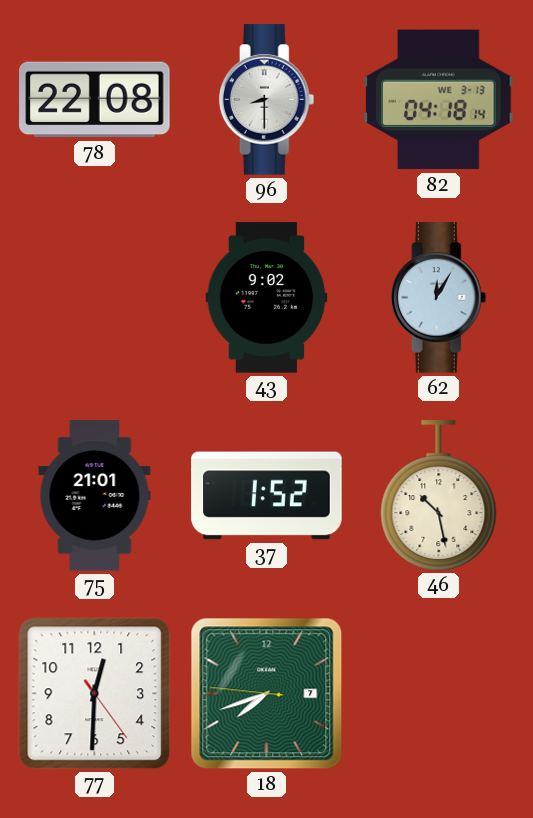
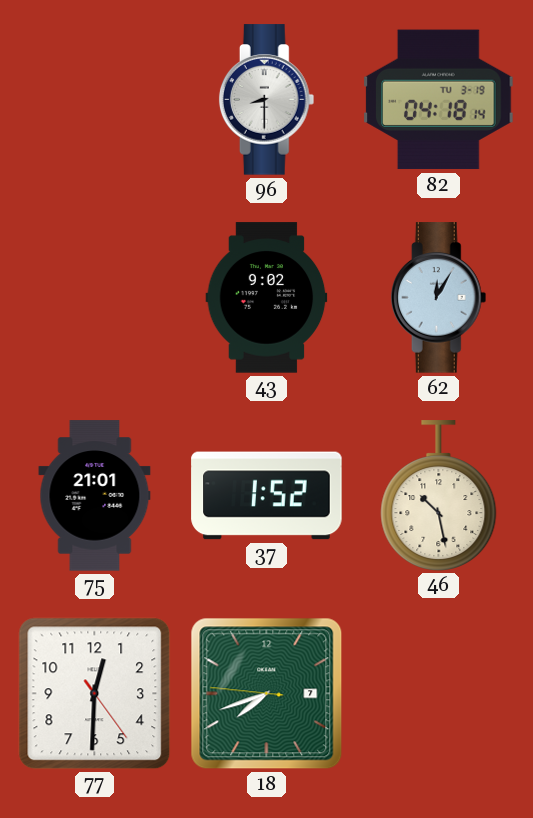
78: 22:08 -> none
82 date: WE 3-13 -> TU 3-19
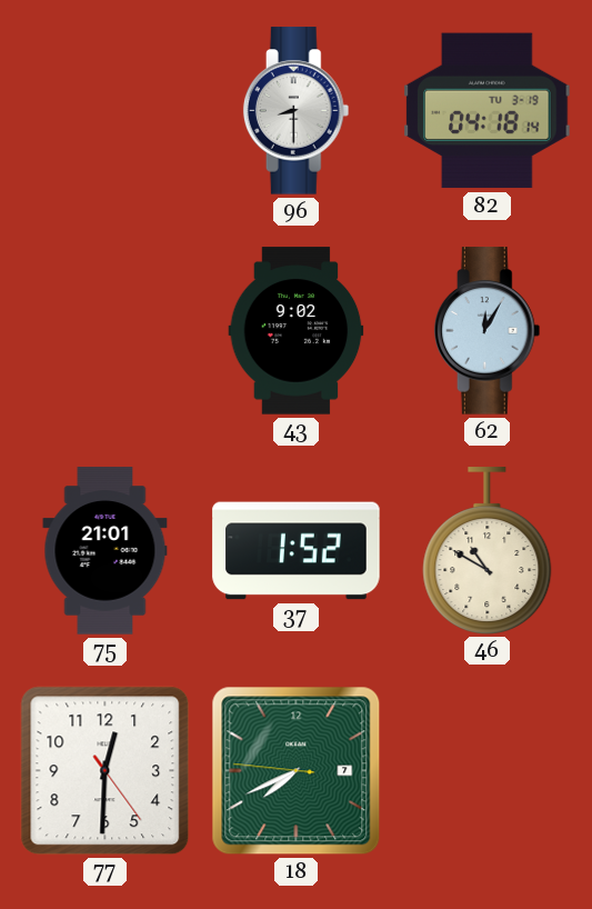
46: 10:28 -> 10:50
18: 7:41 -> 7:40
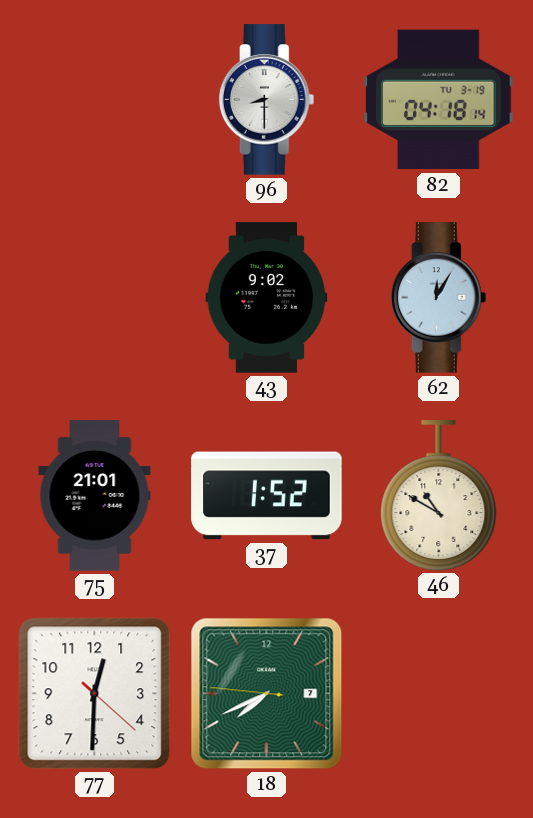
77: 12:30:24 -> 12:30:22
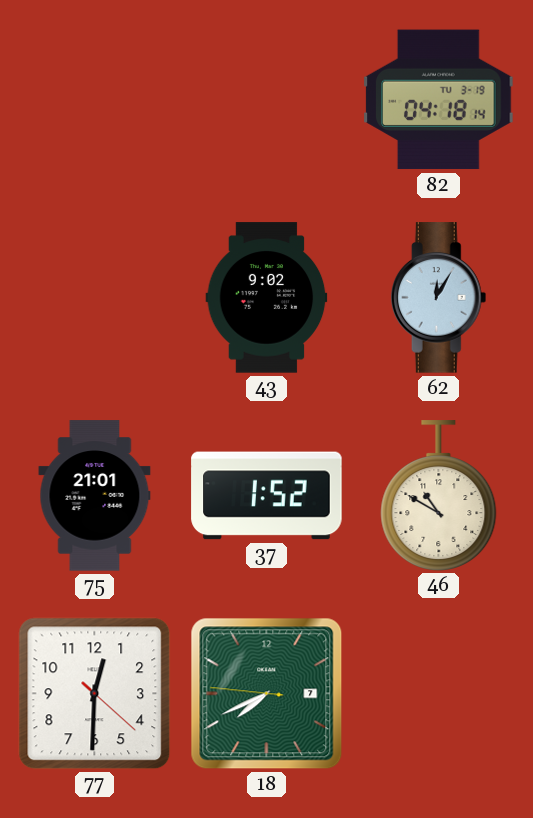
96: 8:30 -> none
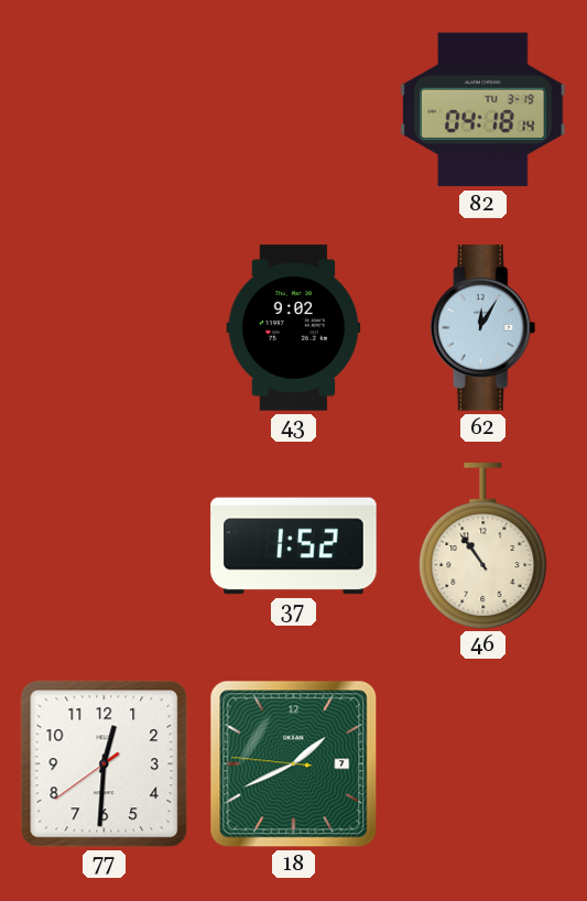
75: 21:01 -> none
46: 10:50 -> 10:54
77: 12:30:22 -> 12:30:39
18: 7:40 -> 1:40
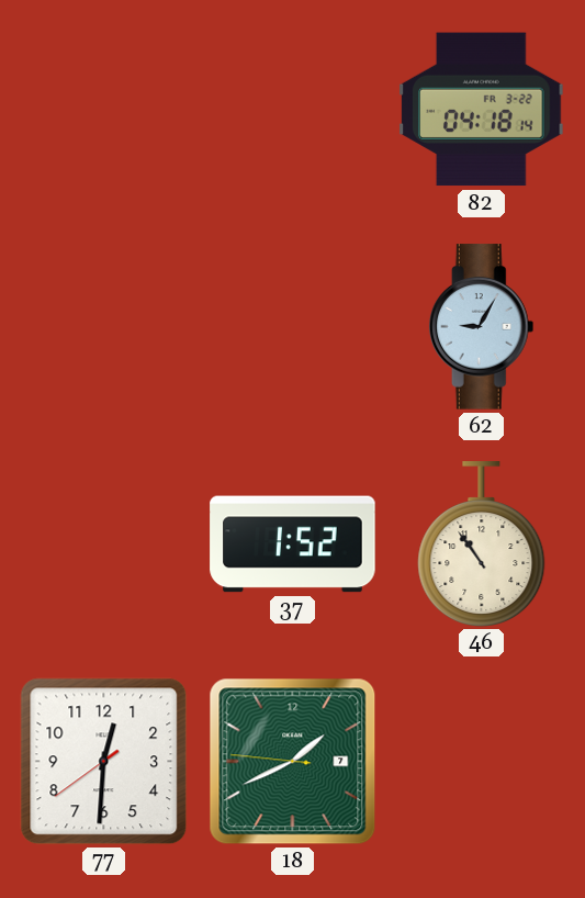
82 date: TU 3-19 -> FR 3-22
43: 9:02 -> none
62: 12:05 -> 9:05
